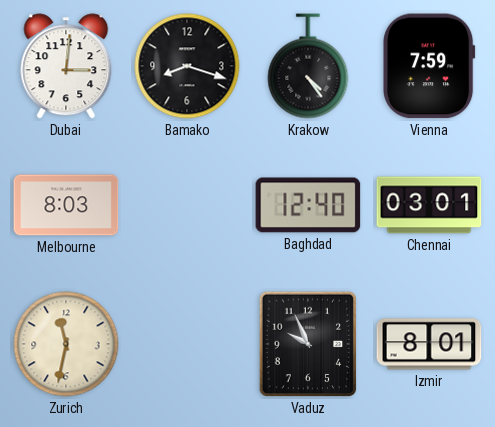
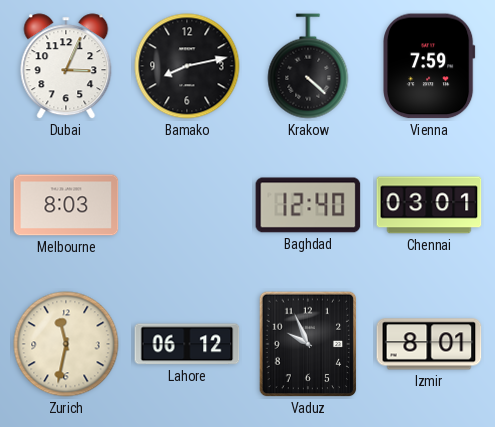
Dubai: 3:01 -> 3:04
Bamako: 8:18 -> 8:13
Krakow: 4:24 -> 4:22
Lahore: none -> 06:12
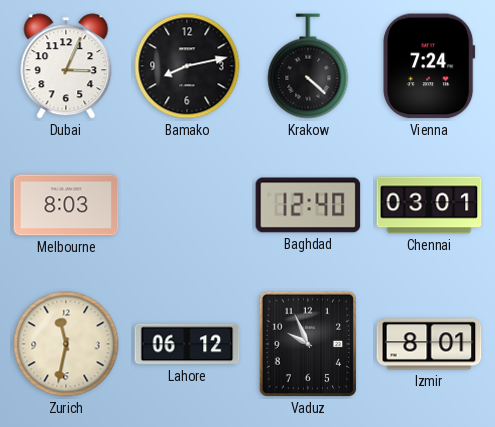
Vienna: 7:59 -> 7:24
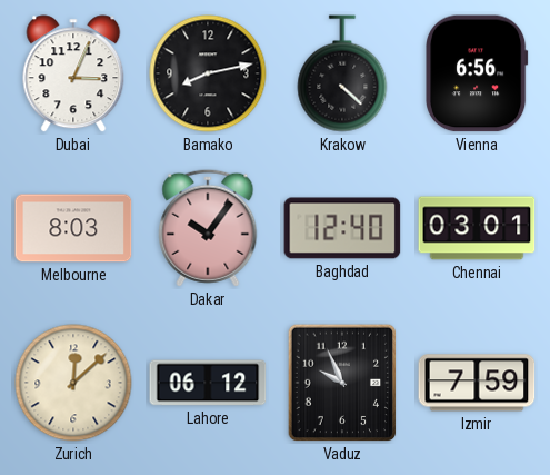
Vienna: 7:24 -> 6:56
Dakar: none -> 10:06
Zurich: 11:32 -> 12:08
Izmir: 8:01 -> 7:59
